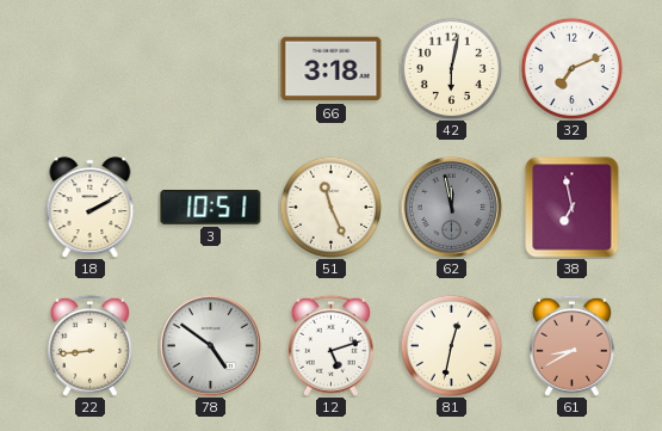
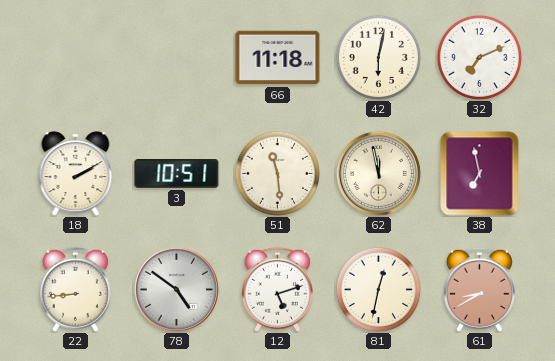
66: 3:18 -> 11:18
51: 11:26 -> 11:29
62 dial: grey -> cream
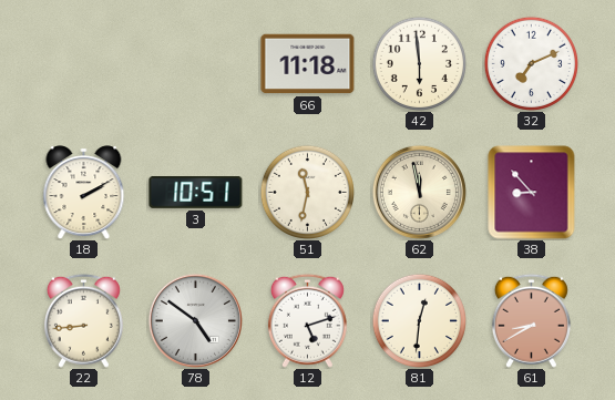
42: 6:02 -> 5:59
51: 11:29 -> 11:32
38: 6:58 -> 8:53
81: 12:32 -> 12:31
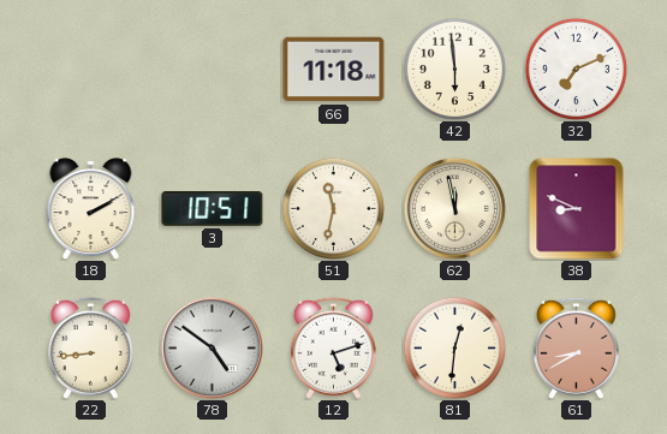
38: 8:53 -> 8:49
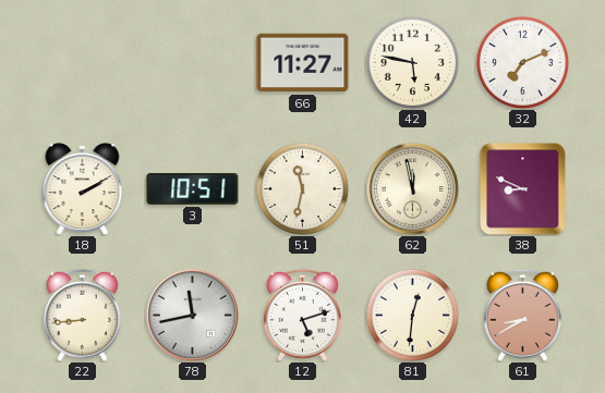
66: 11:18 -> 11:27
42: 5:59 -> 5:47
78: 4:51 -> 11:43
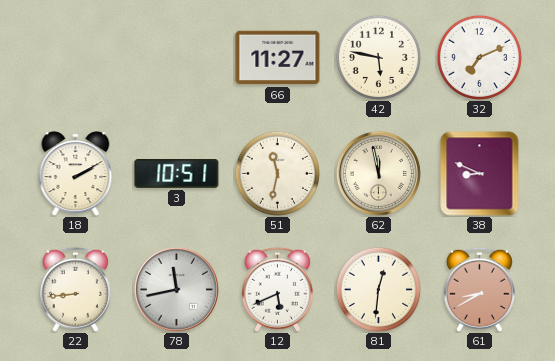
12: 5:12 -> 5:41
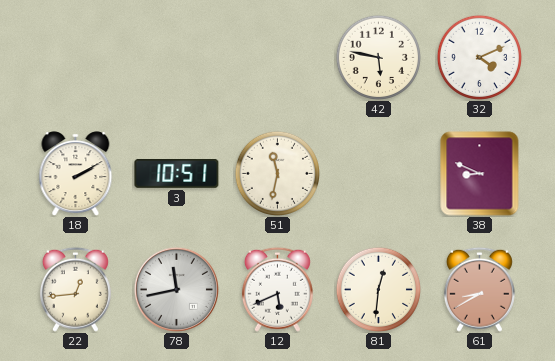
66: 11:27 -> none
32: 7:11 -> 4:11
62: 11:58 -> none
22: 8:44 -> 12:44
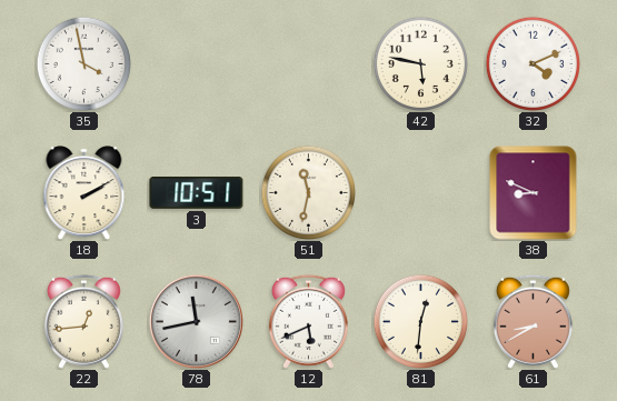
35: none -> 3:58
